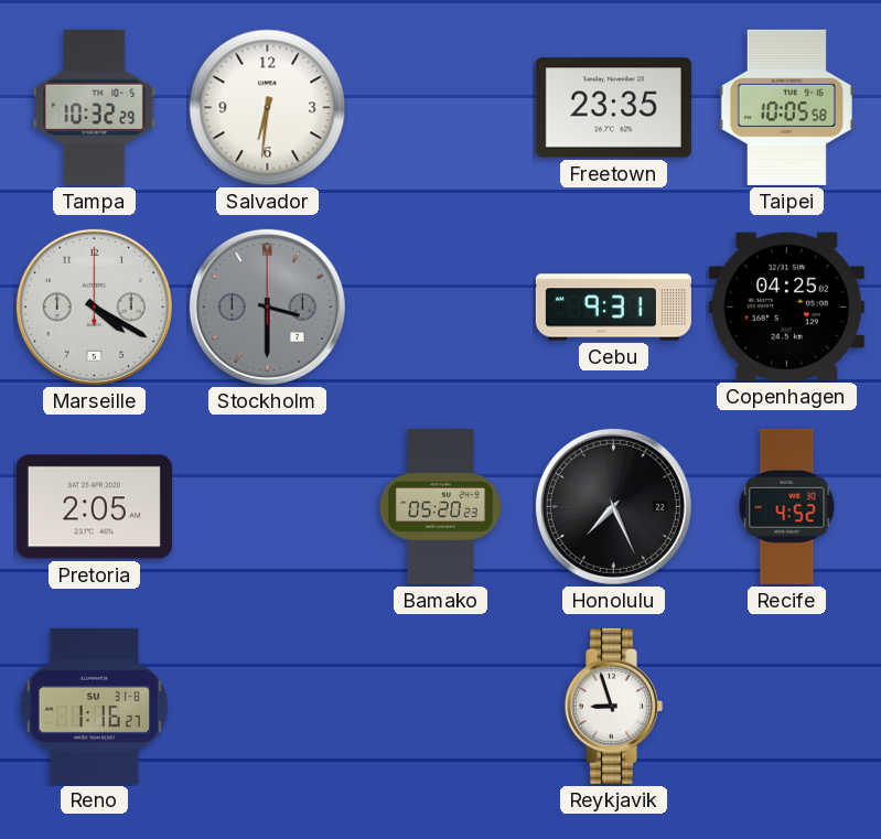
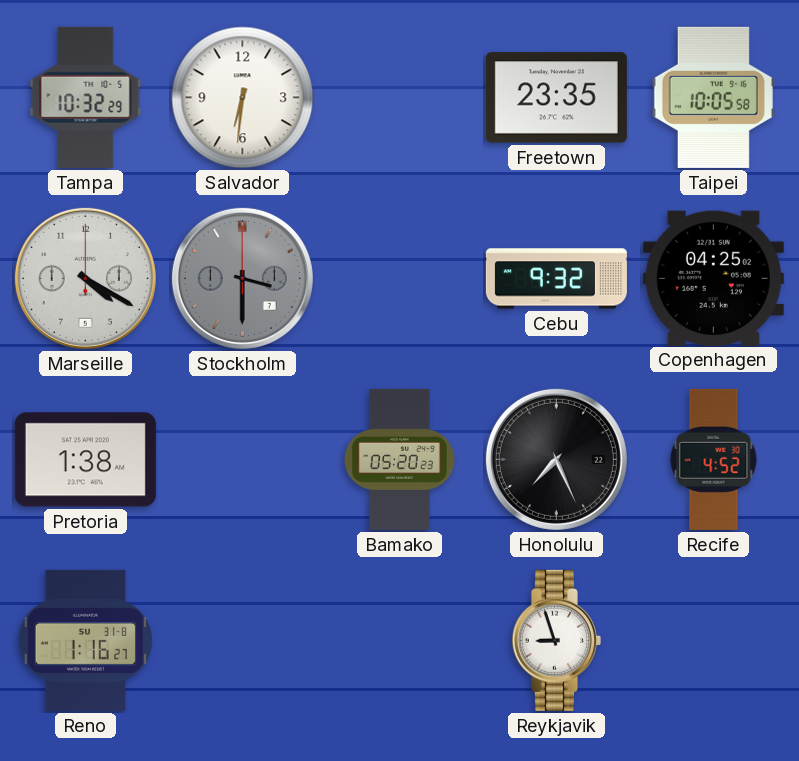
Cebu: 9:31 -> 9:32
Pretoria: 2:05 -> 1:38
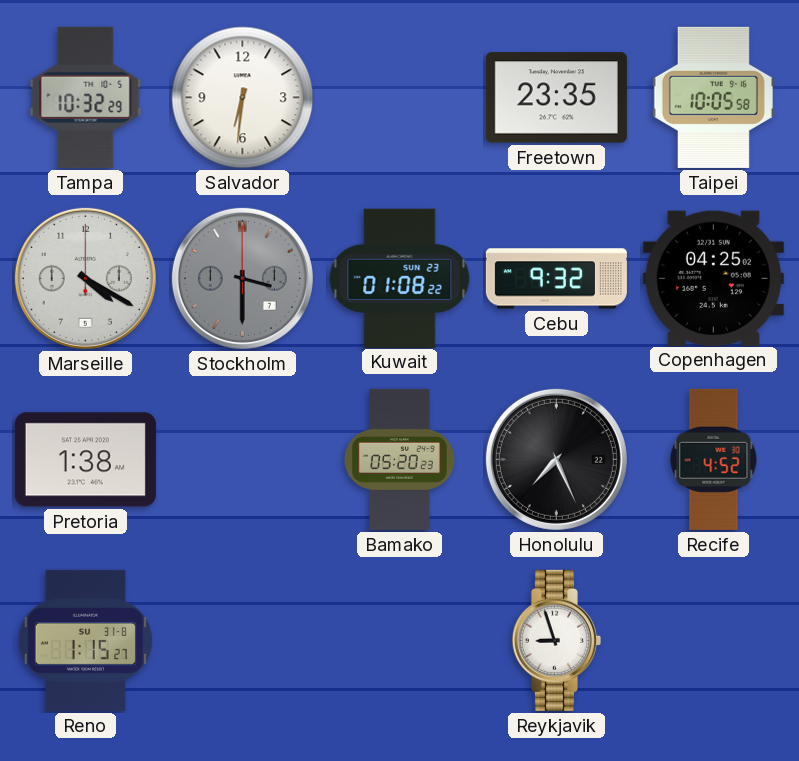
Kuwait: none -> 01:08
Reno: 1:16 -> 1:15
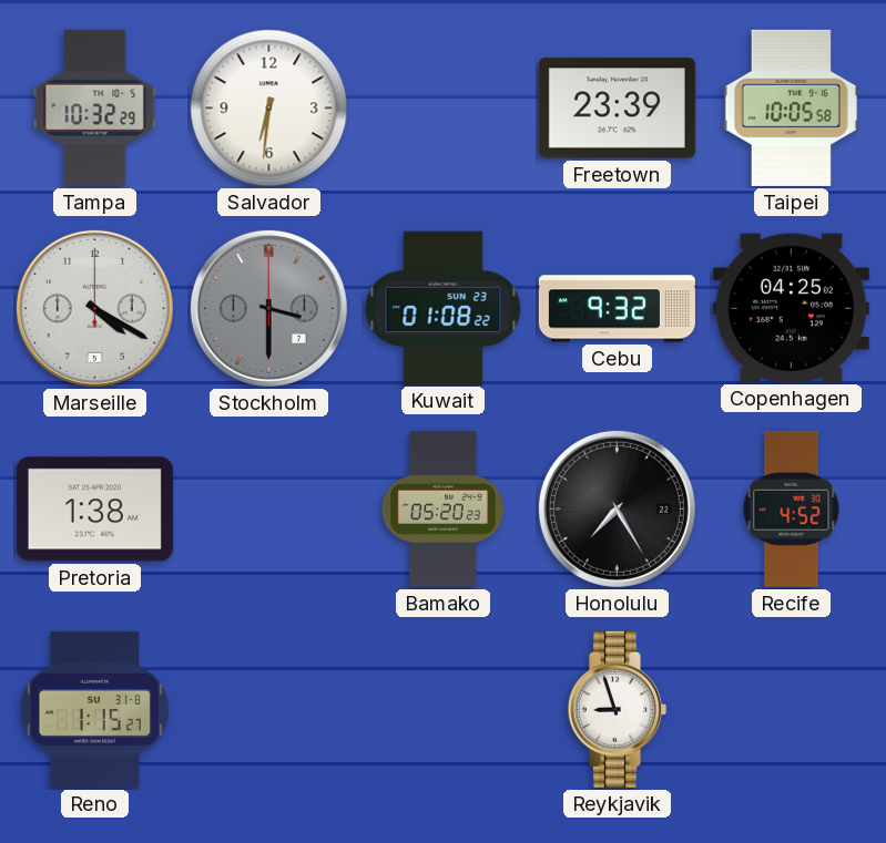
Freetown: 23:35 -> 23:39
Honolulu: 7:26 -> 7:25
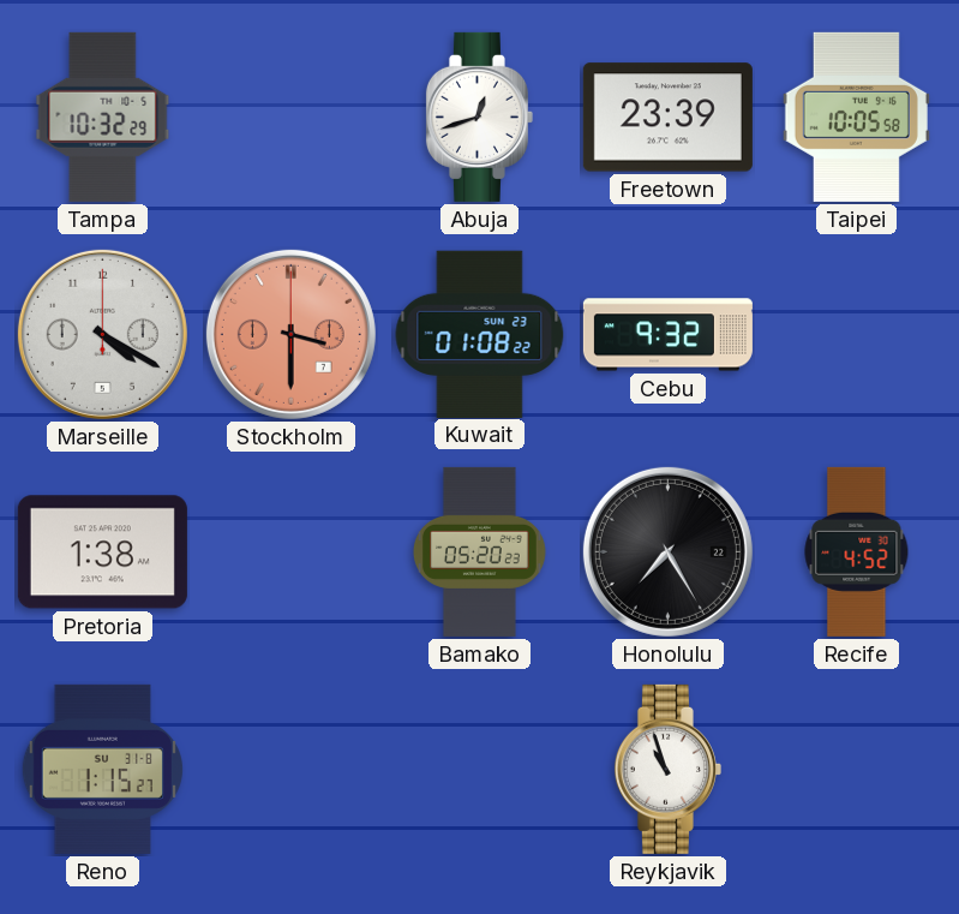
Salvador: 6:31 -> none
Abuja: none -> 12:42
Stockholm dial: grey -> salmon
Copenhagen: 04:25 -> none
Reykjavik: 8:57 -> 10:57
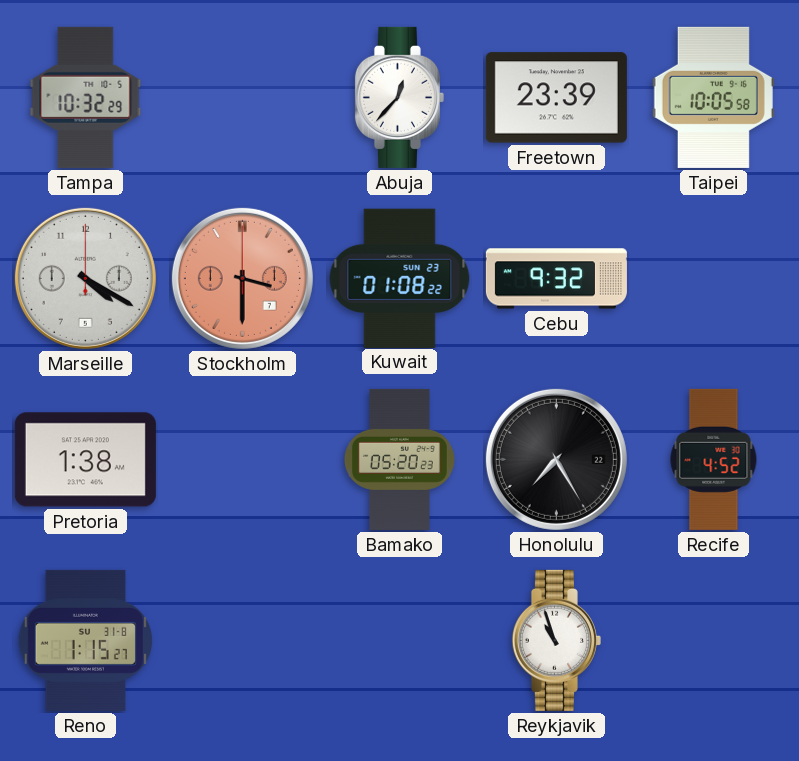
Abuja: 12:42 -> 12:37
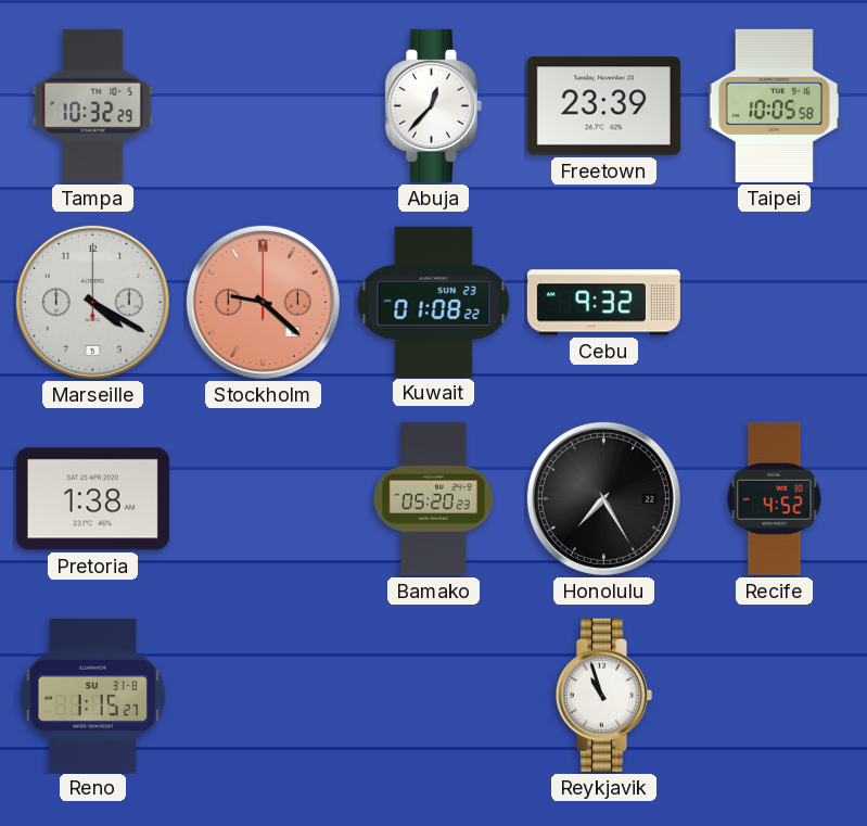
Stockholm: 3:30 -> 9:22
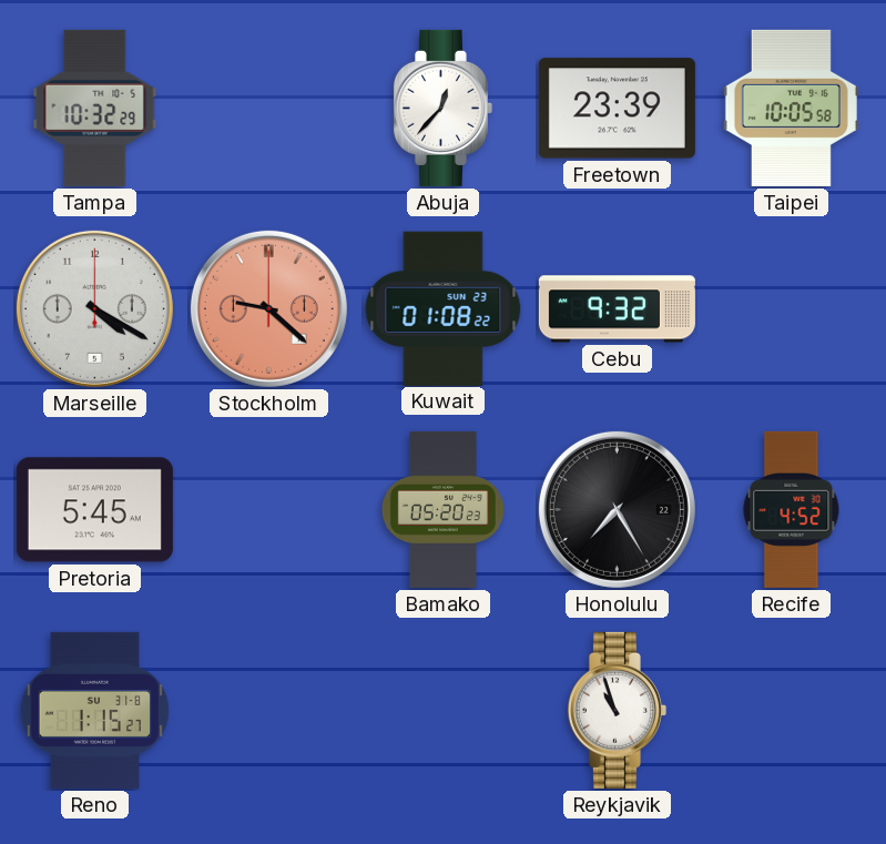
Pretoria: 1:38 -> 5:45
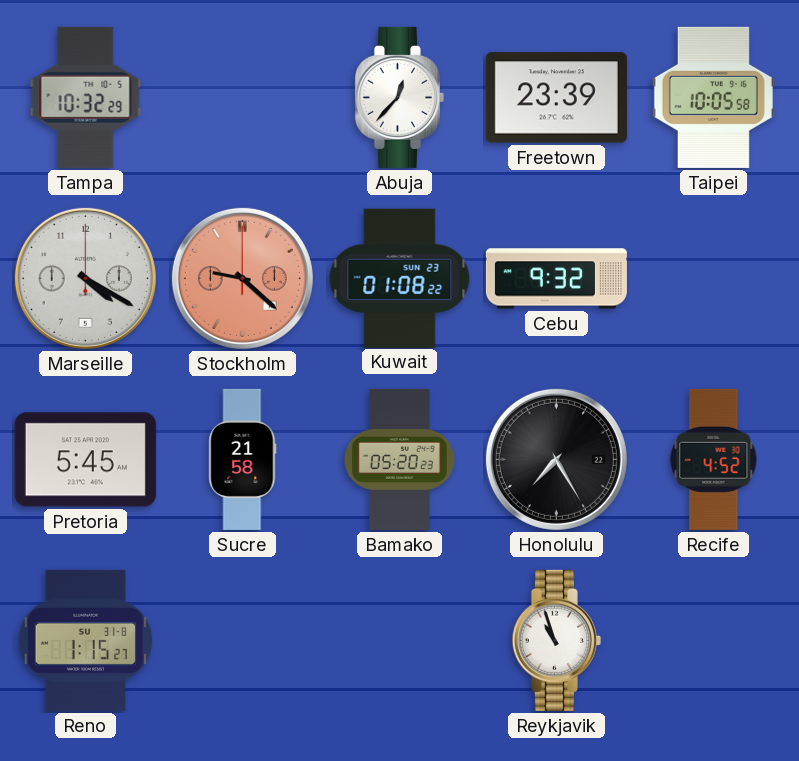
Sucre: none -> 21:58
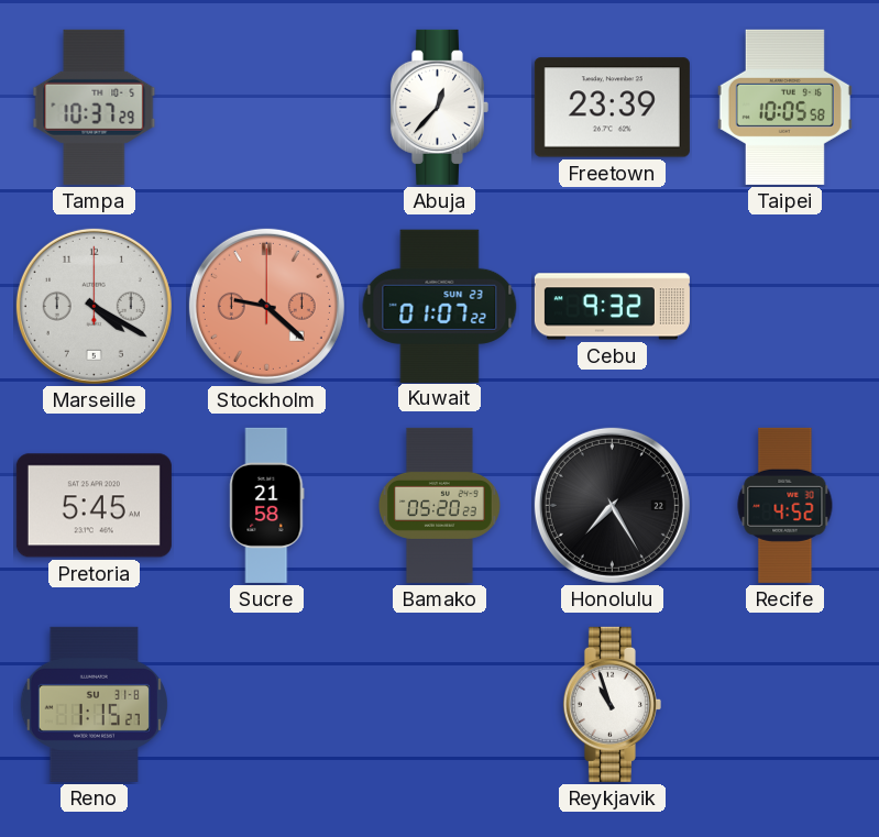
Tampa: 10:32 -> 10:37
Kuwait: 01:08 -> 01:07
